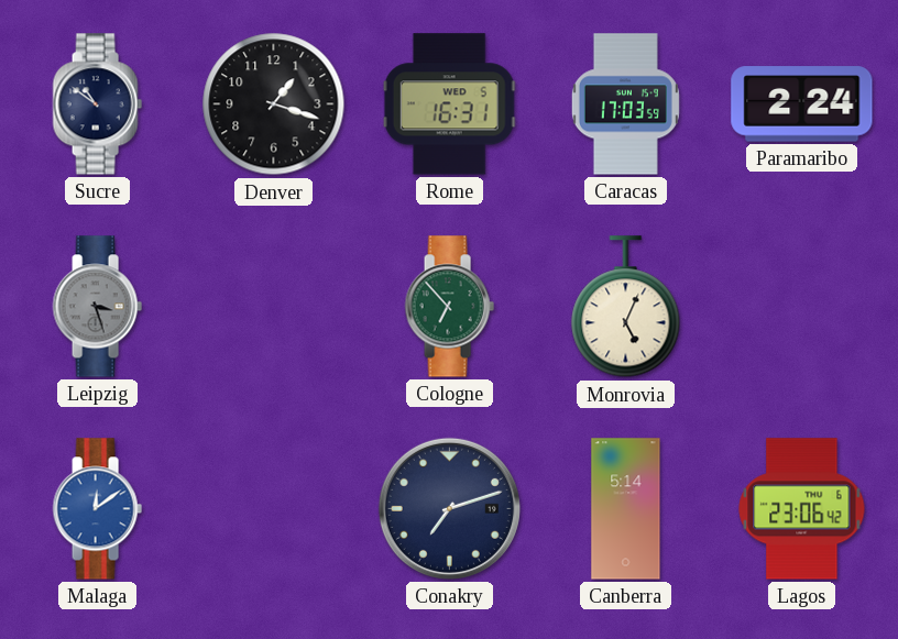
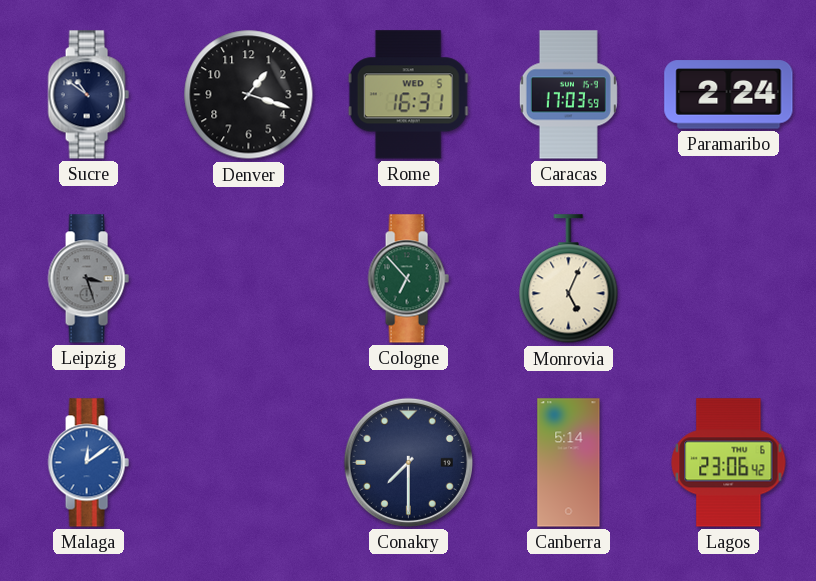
Conakry: 7:12 -> 7:30
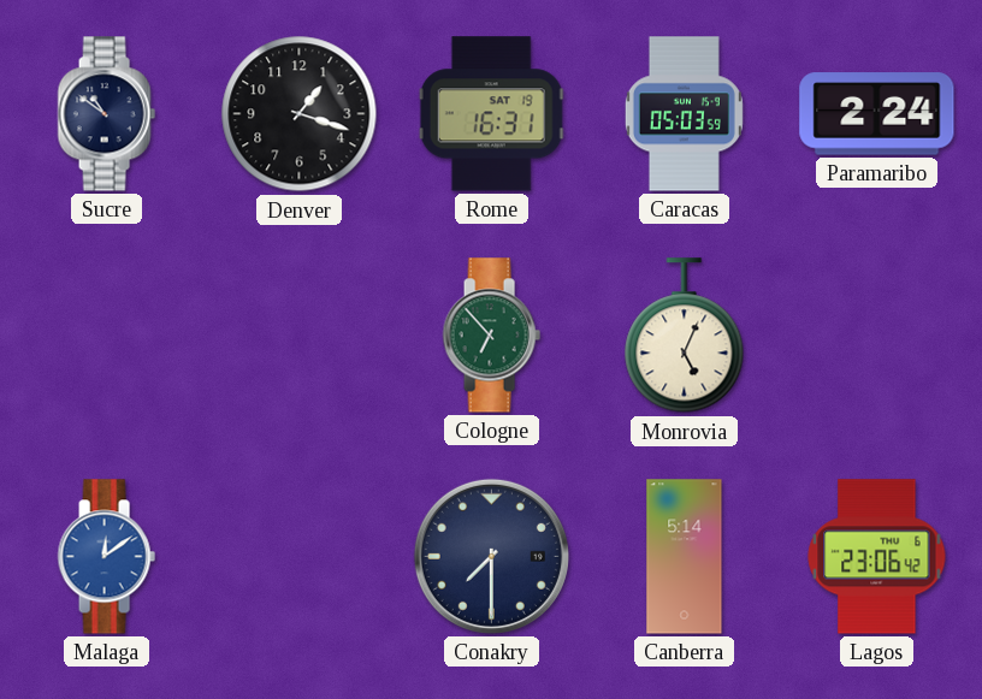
Rome date: WED 5 -> SAT 19
Caracas: 17:03 -> 05:03
Leipzig: 3:27 -> none
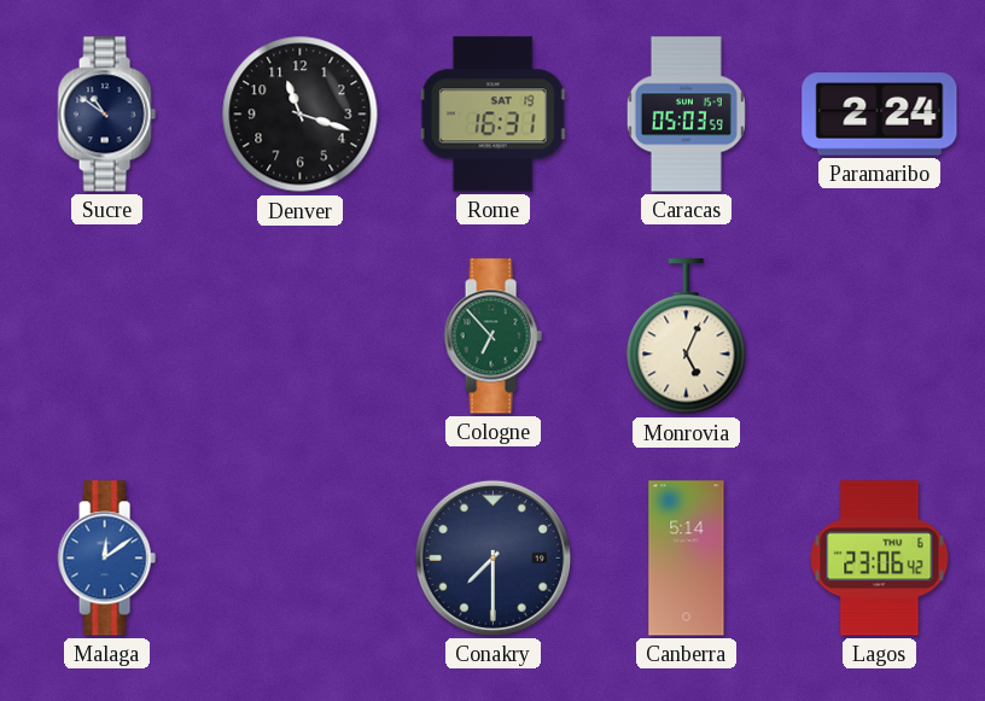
Denver: 1:18 -> 11:18
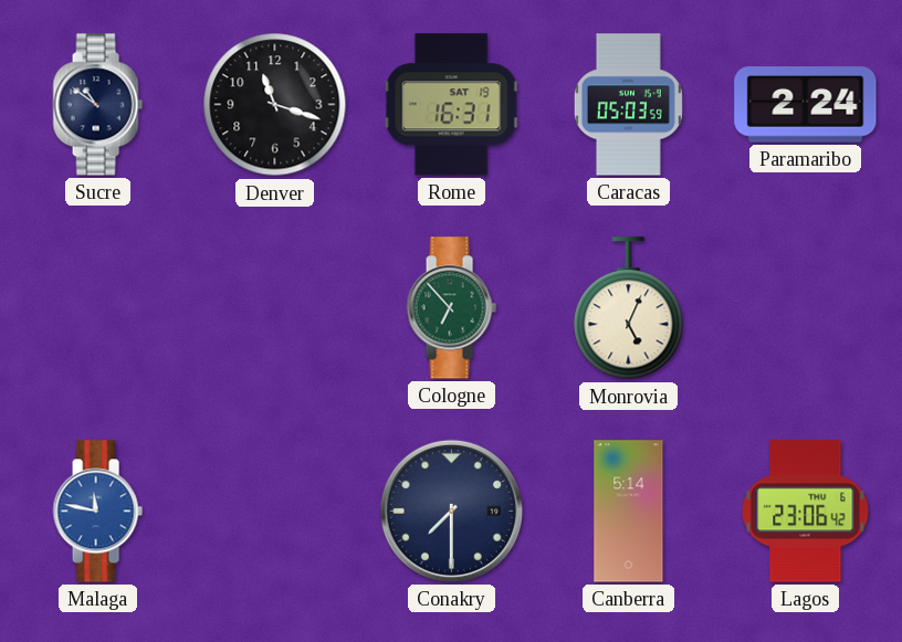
Malaga: 12:09 -> 11:47
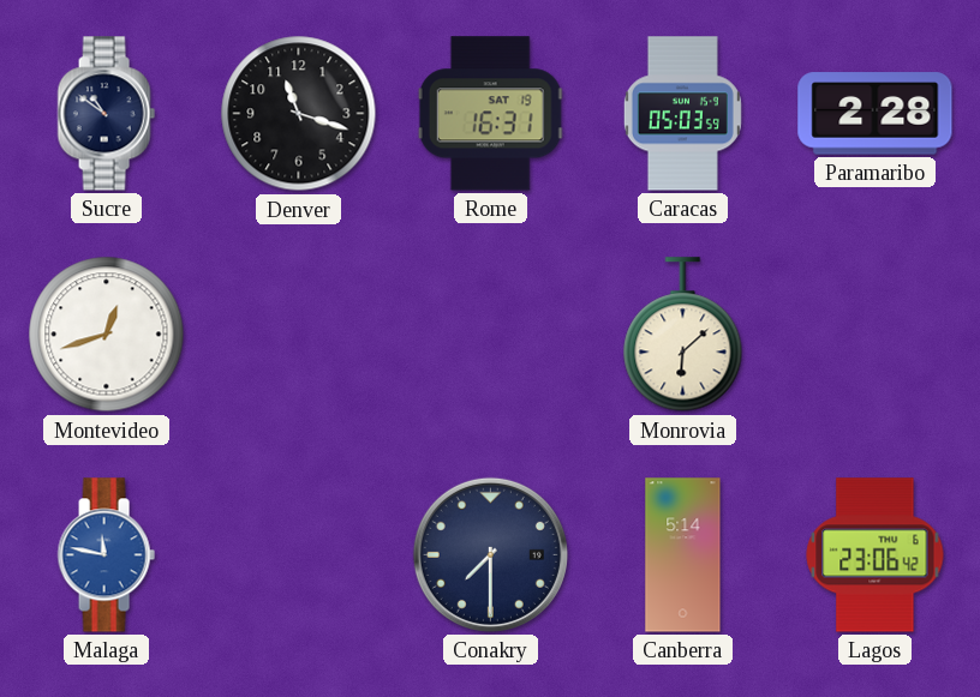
Paramaribo: 2:24 -> 2:28
Montevideo: none -> 12:42
Cologne: 6:53 -> none
Monrovia: 5:04 -> 6:08
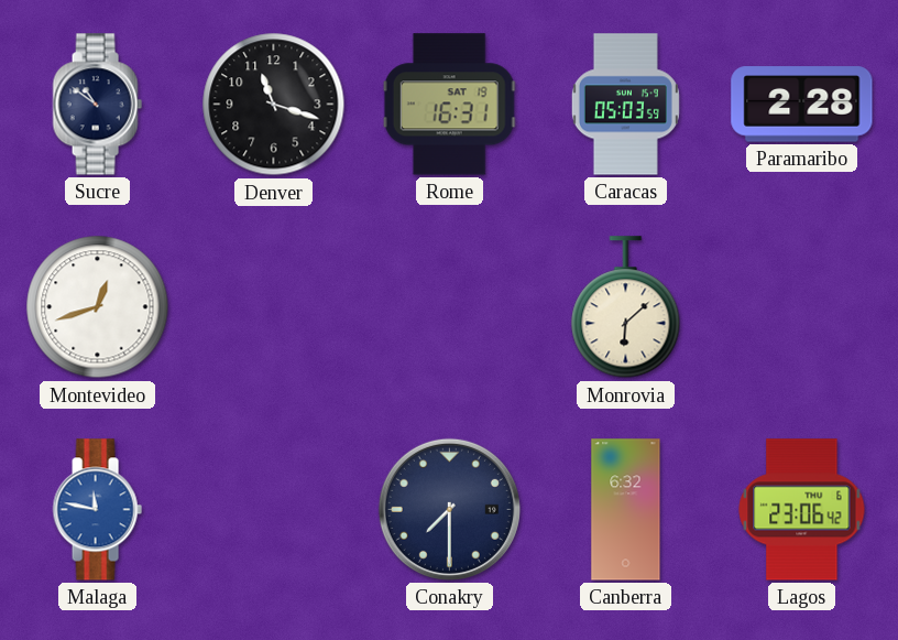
Canberra: 5:14 -> 6:32
